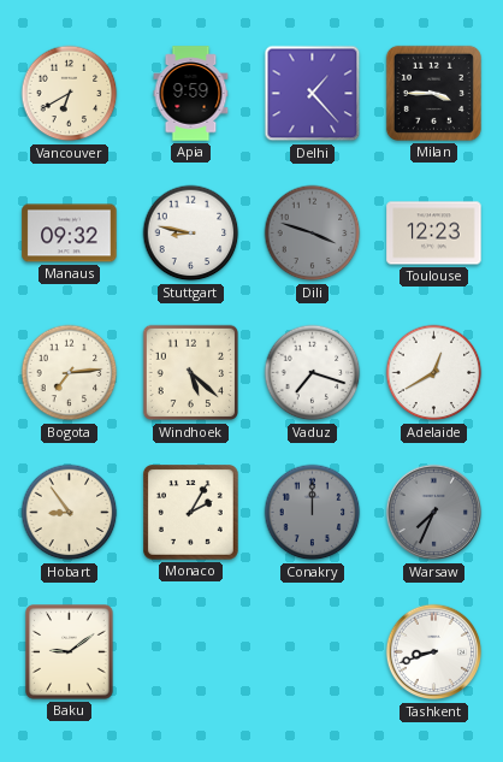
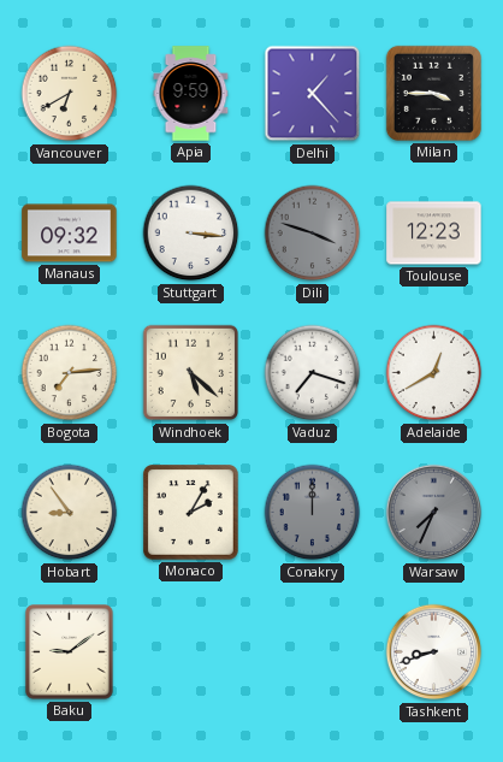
Stuttgart: 8:47 -> 3:16
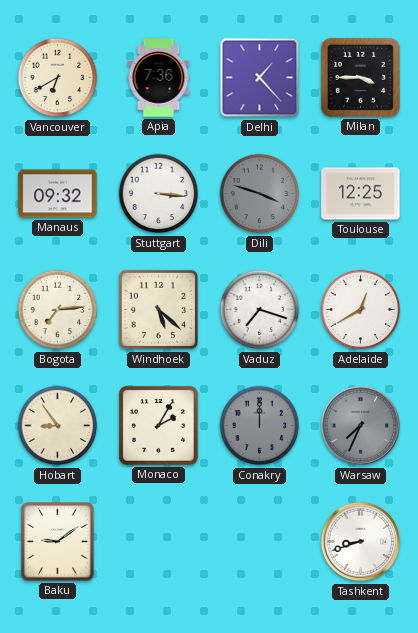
Apia: 9:59 -> 7:36
Toulouse: 12:23 -> 12:25
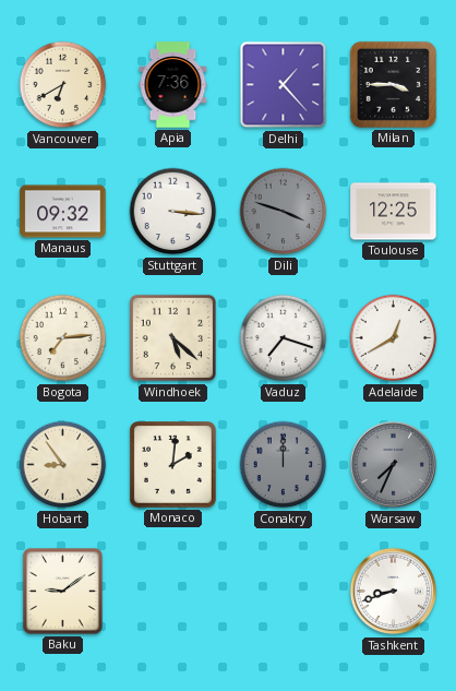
Monaco: 2:05 -> 2:01
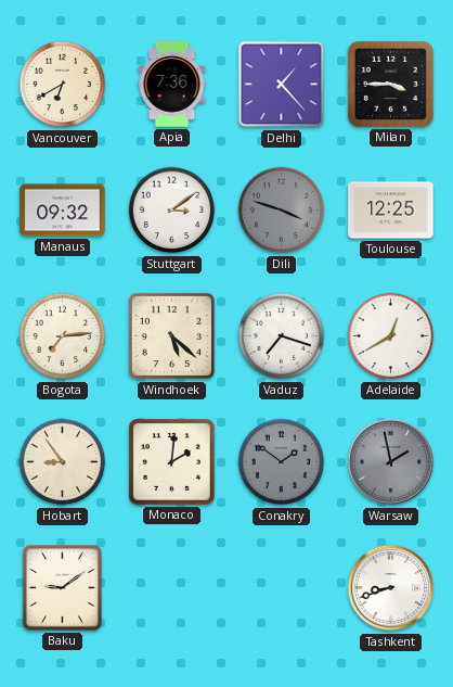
Stuttgart: 3:16 -> 3:09
Conakry: 12:00 -> 1:51
Warsaw: 7:34 -> 1:58
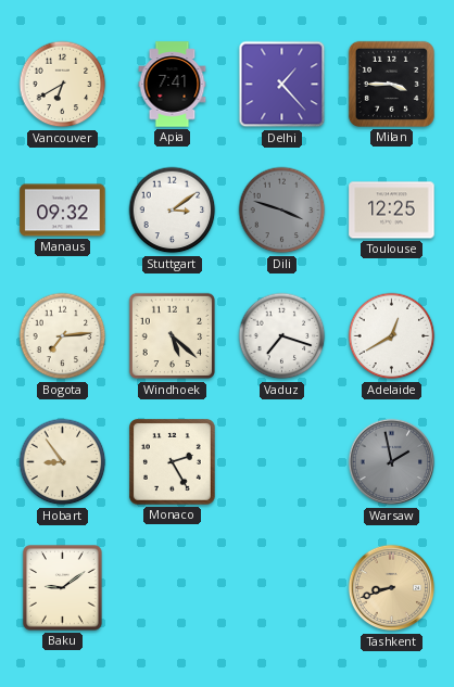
Apia: 7:36 -> 7:41
Monaco: 2:01 -> 2:25
Conakry: 1:51 -> none
Tashkent dial: white -> champagne
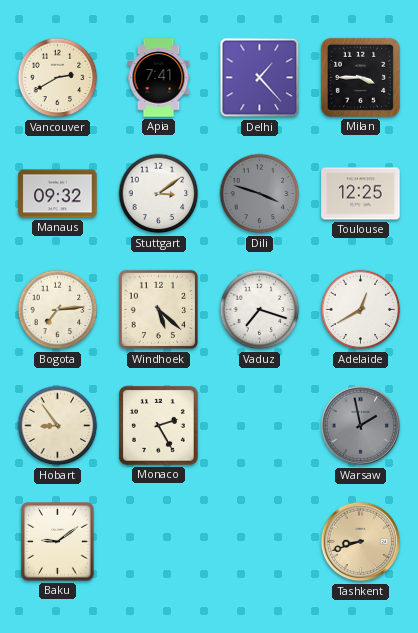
Vancouver: 6:40 -> 2:40
